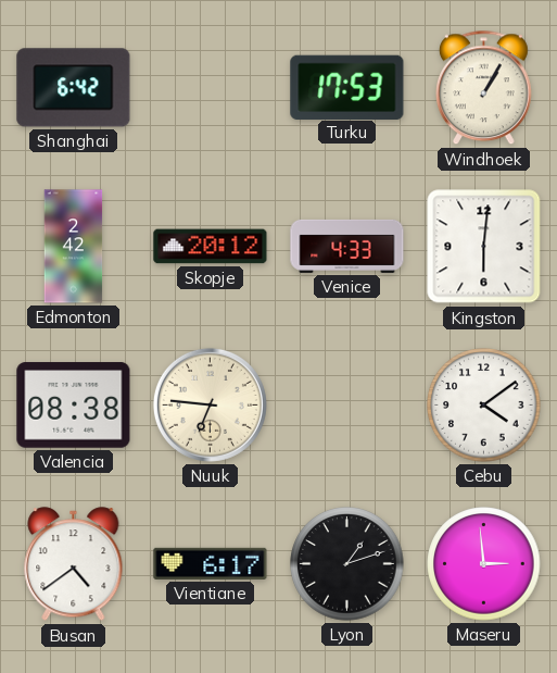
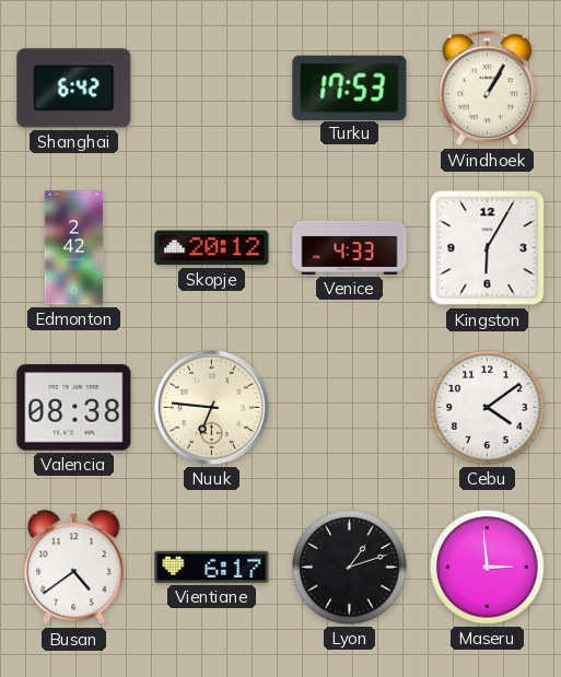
Kingston: 6:01 -> 6:05
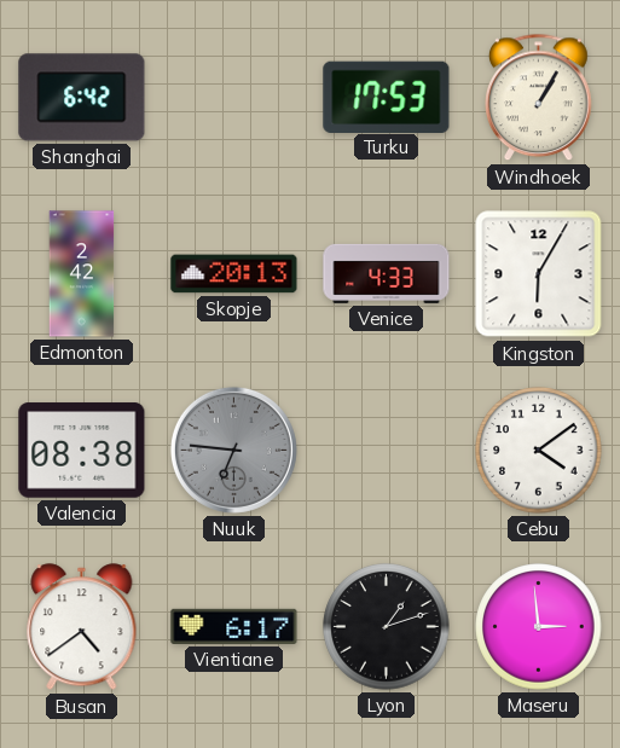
Skopje: 20:12 -> 20:13
Nuuk dial: cream -> grey
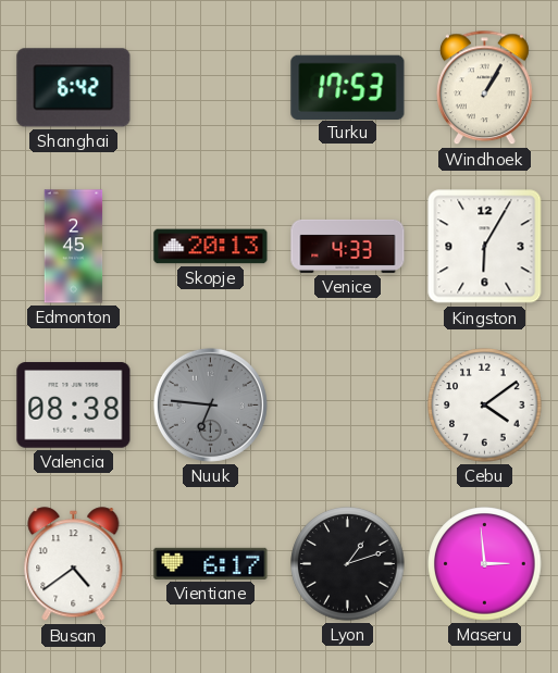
Edmonton: 2:42 -> 2:45
